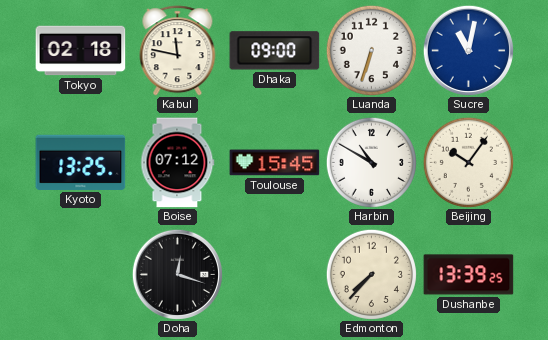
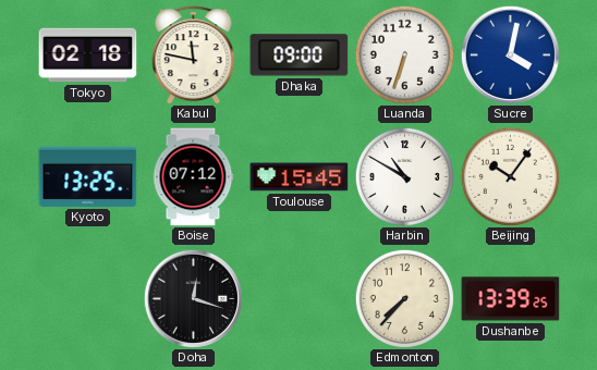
Sucre: 11:02 -> 4:02
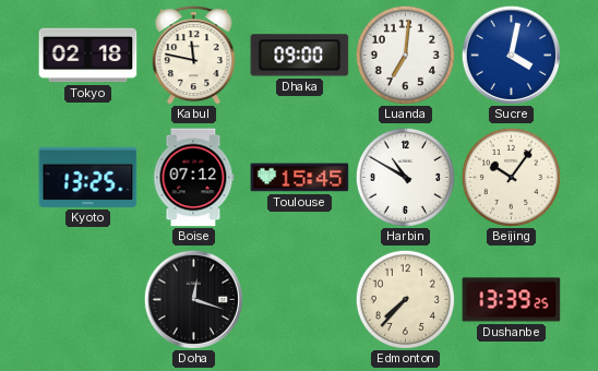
Luanda: 6:33 -> 7:01
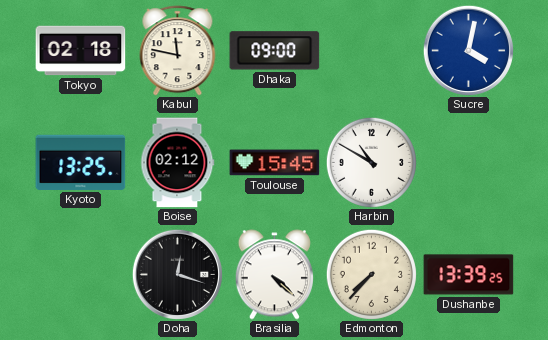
Luanda: 7:01 -> none
Boise: 07:12 -> 02:12
Beijing: 10:06 -> none
Brasilia: none -> 4:22
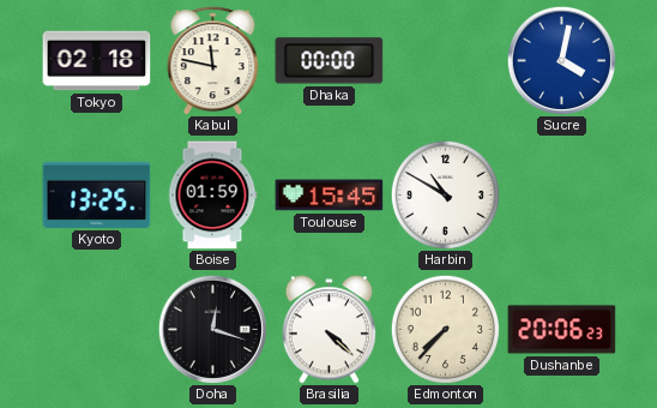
Dhaka: 09:00 -> 00:00
Boise: 02:12 -> 01:59
Dushanbe: 13:39 -> 20:06
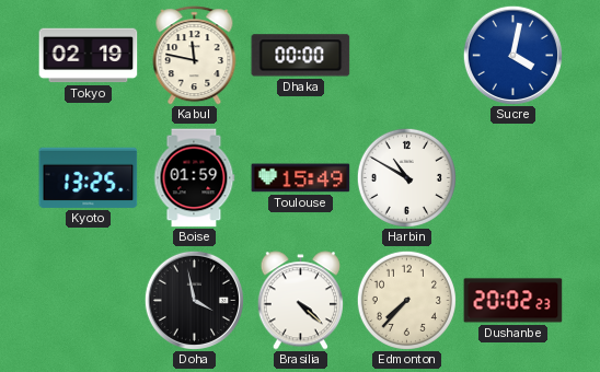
Tokyo: 02:18 -> 02:19
Toulouse: 15:45 -> 15:49
Doha: 12:18 -> 3:58
Dushanbe: 20:06 -> 20:02
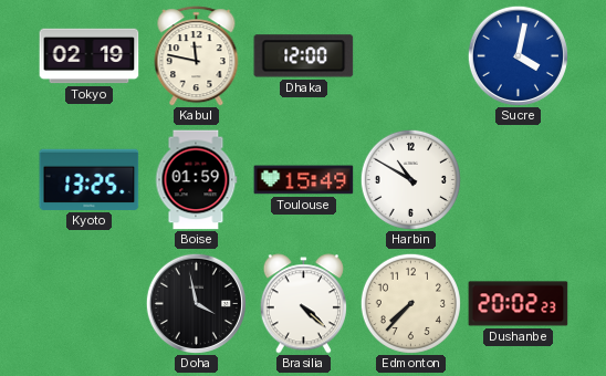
Dhaka: 00:00 -> 12:00
